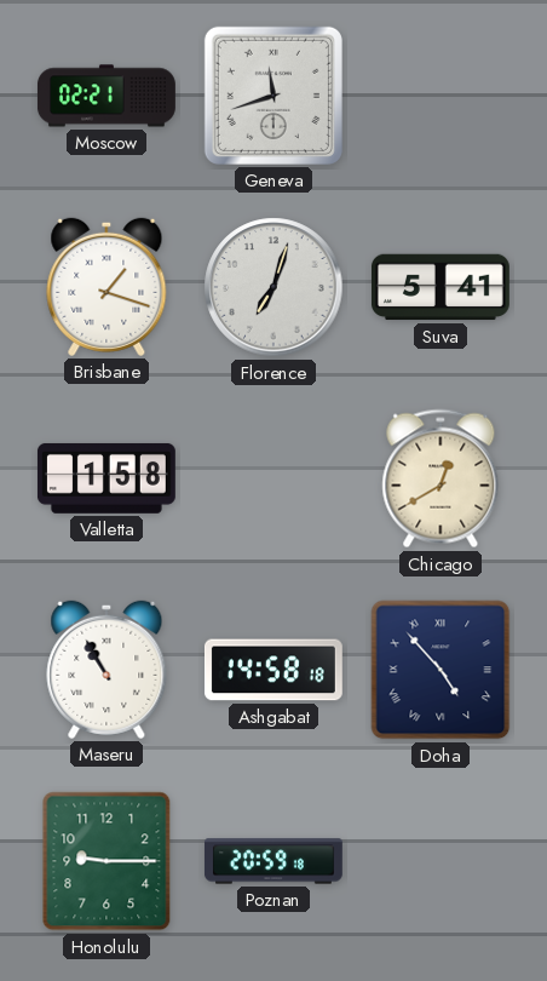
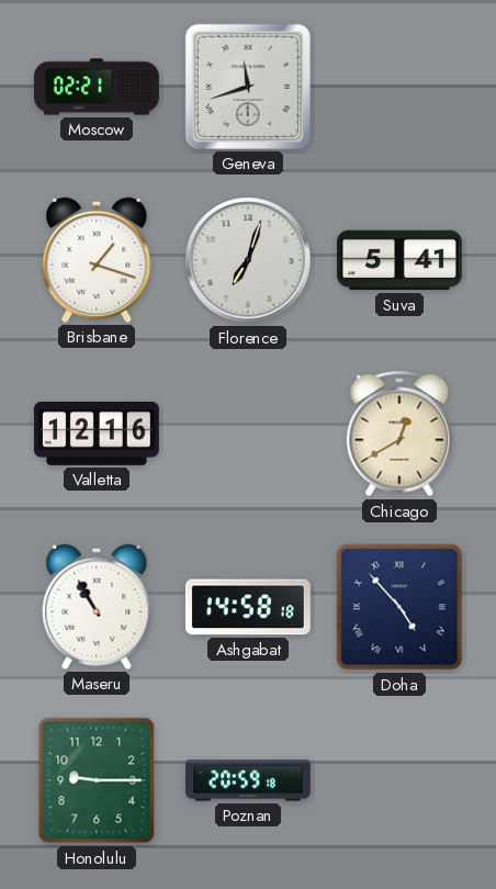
Valletta: 1:58 -> 12:16
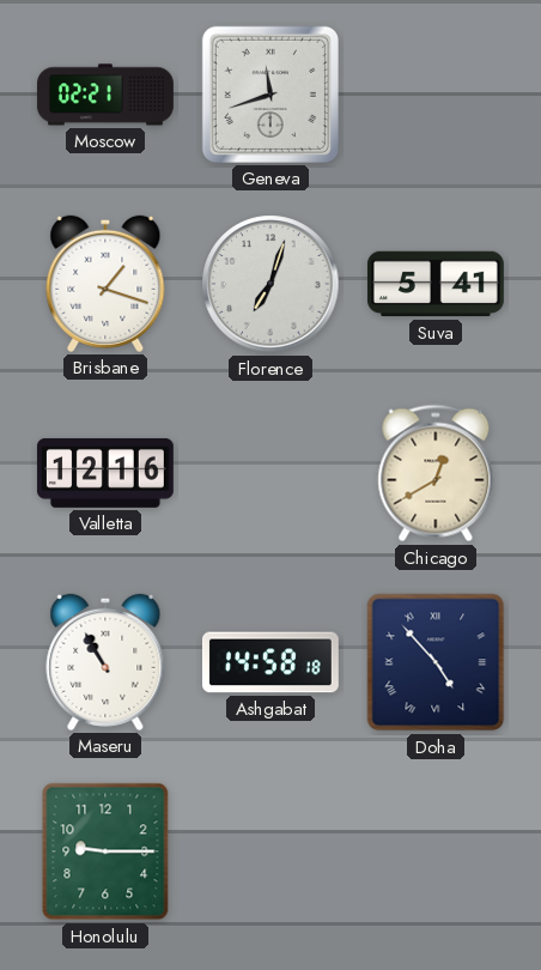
Poznan: 20:59 -> none
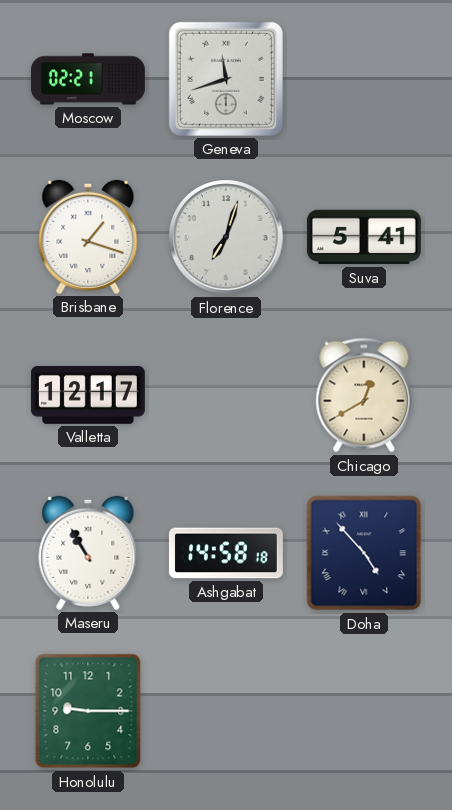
Valletta: 12:16 -> 12:17
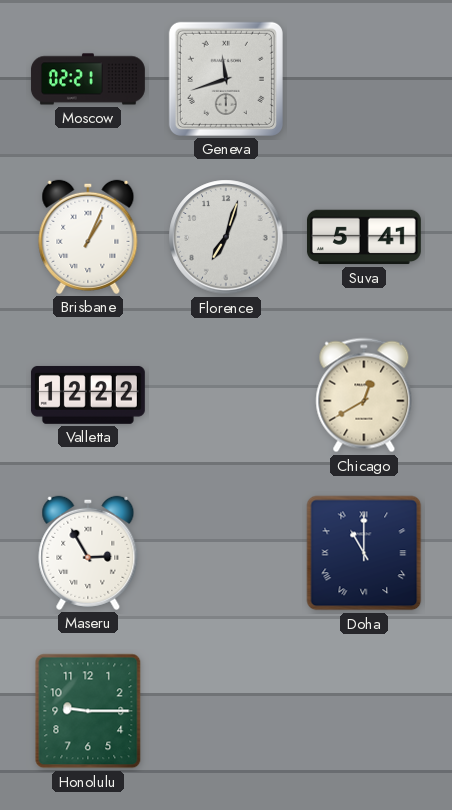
Brisbane: 1:18 -> 1:04
Valletta: 12:17 -> 12:22
Maseru: 10:55 -> 2:55
Ashgabat: 14:58 -> none
Doha: 4:53 -> 11:00
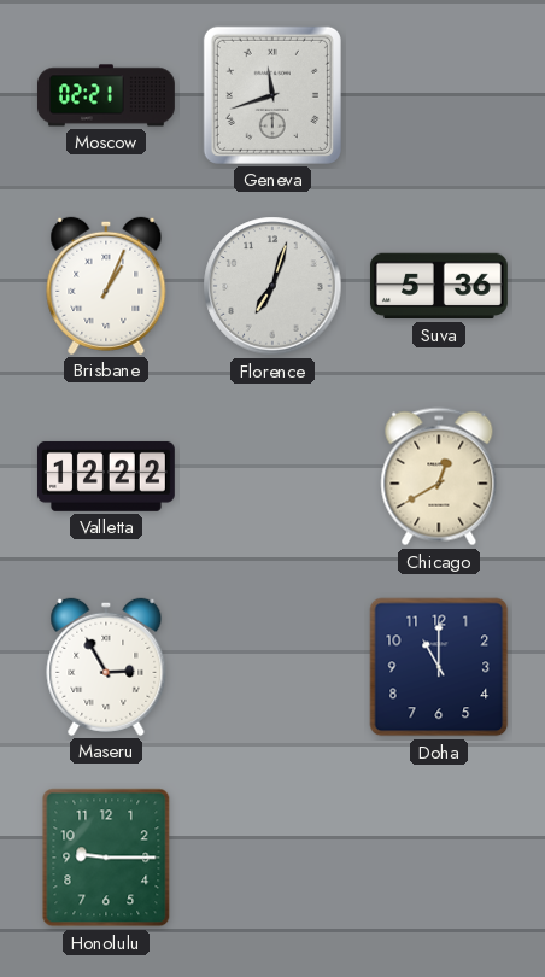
Suva: 5:41 -> 5:36
Doha numerals: Roman -> Arabic
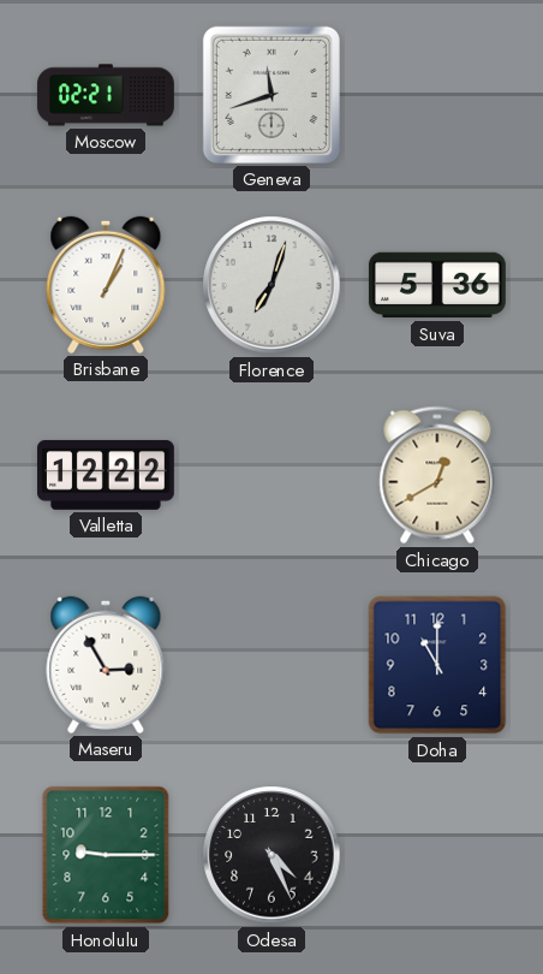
Odesa: none -> 4:26
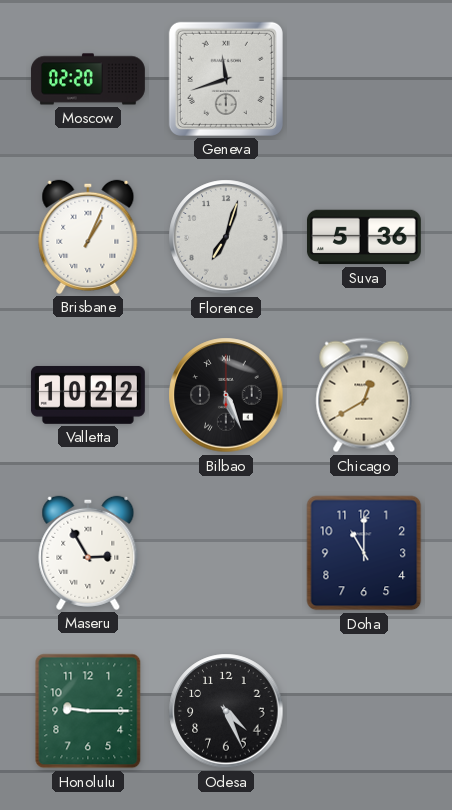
Moscow: 02:21 -> 02:20
Valletta: 12:22 -> 10:22
Bilbao: none -> 5:26
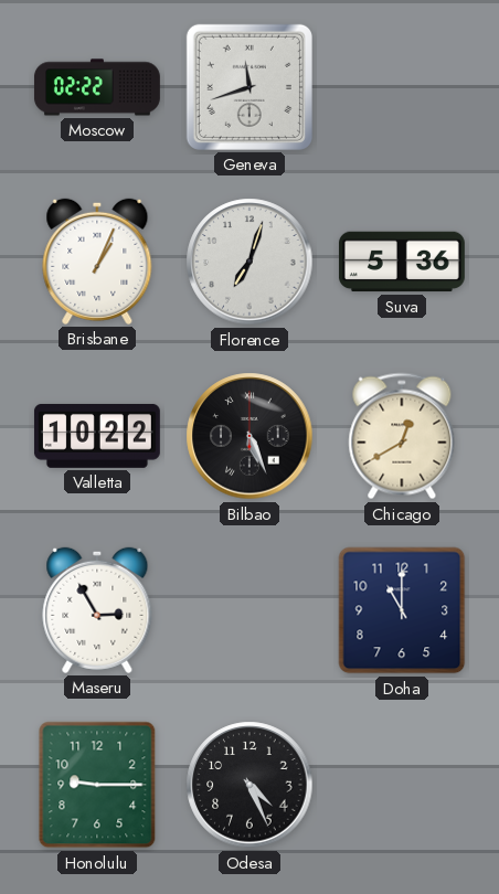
Moscow: 02:20 -> 02:22
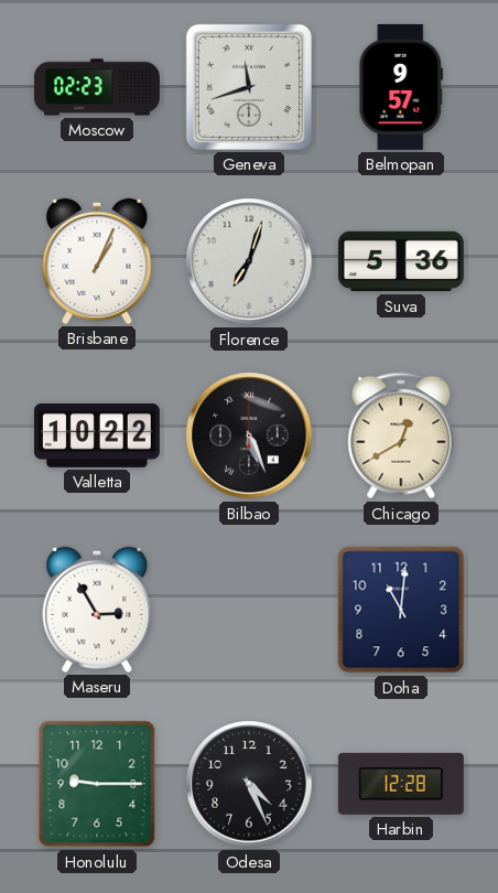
Moscow: 02:22 -> 02:23
Belmopan: none -> 9:57
Doha: 11:00 -> 11:01
Harbin: none -> 12:28
